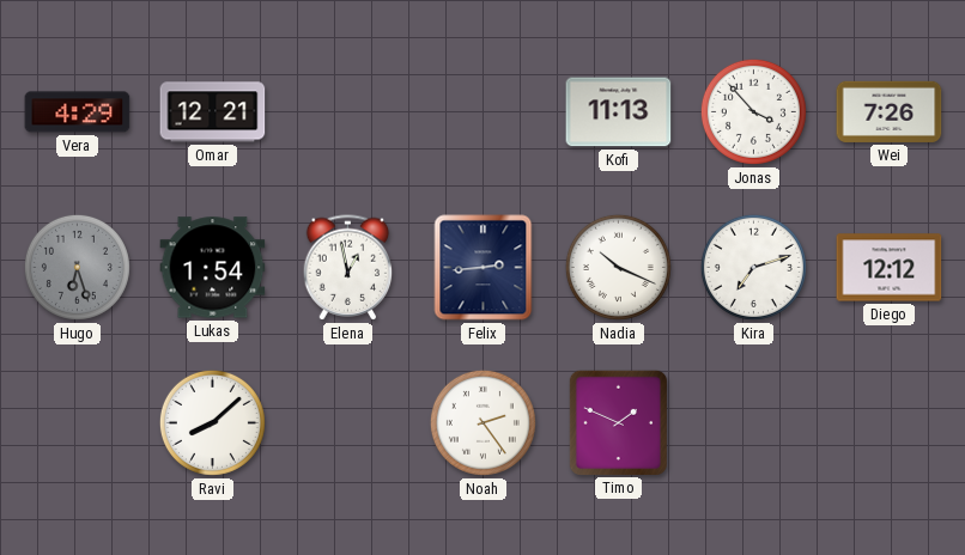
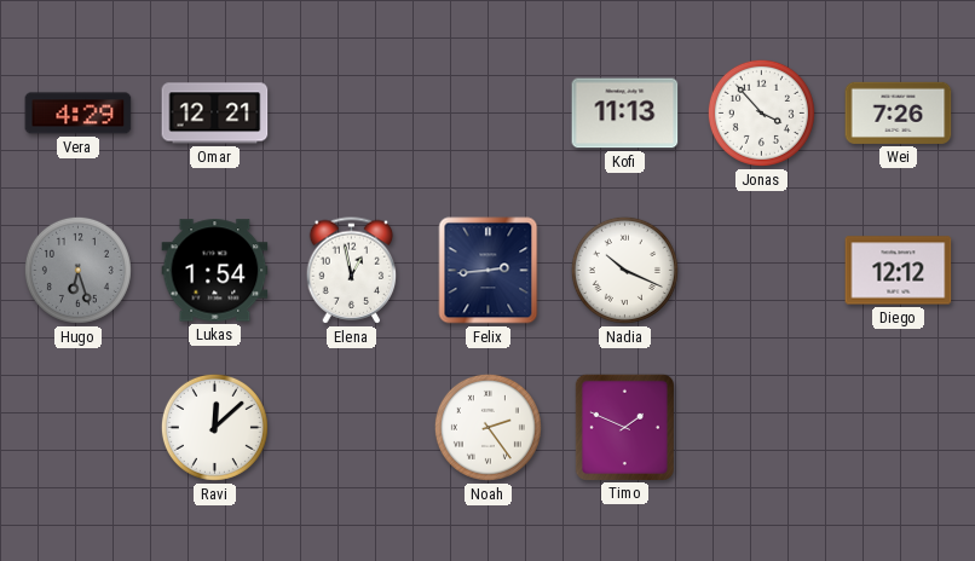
Kira: 7:12 -> none
Ravi: 8:08 -> 12:08
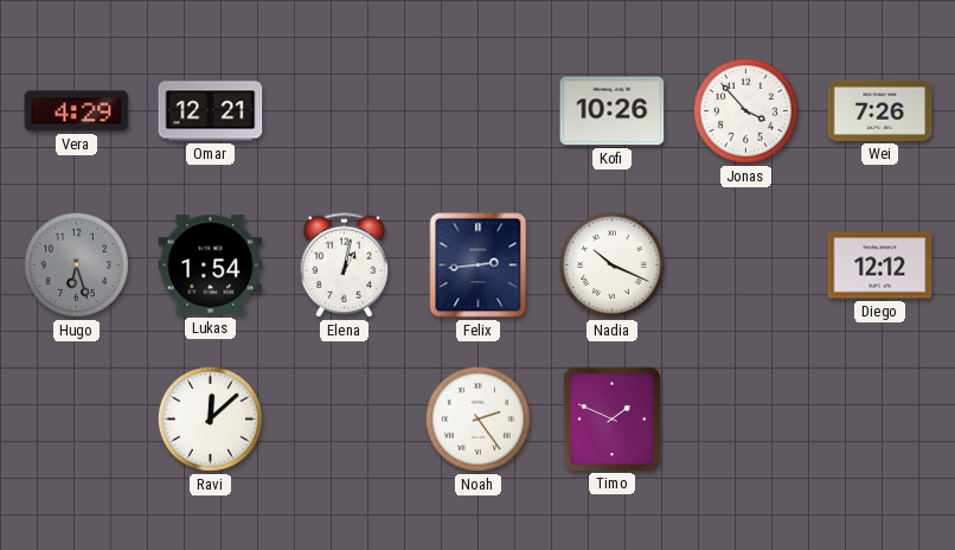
Kofi: 11:13 -> 10:26
Elena: 12:58 -> 1:02
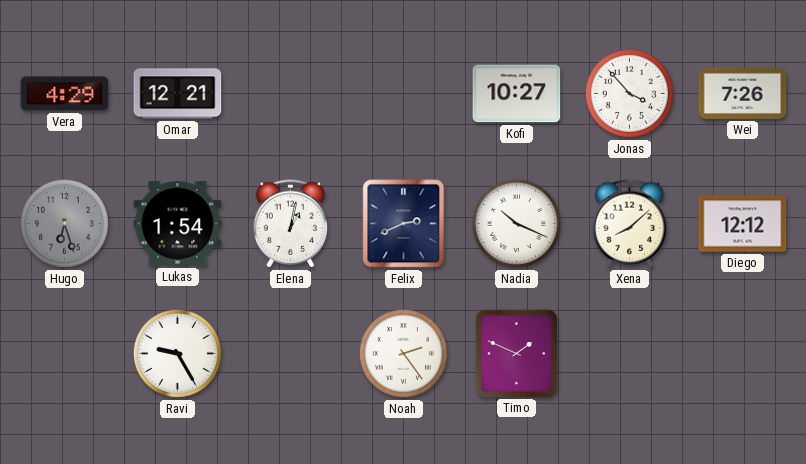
Kofi: 10:26 -> 10:27
Felix: 2:44 -> 2:41
Xena: none -> 8:08
Ravi: 12:08 -> 9:25
